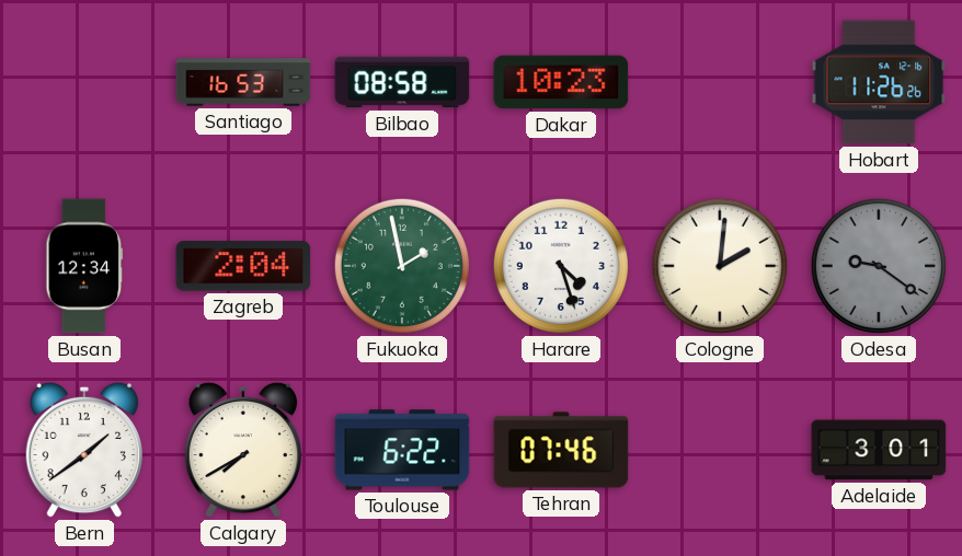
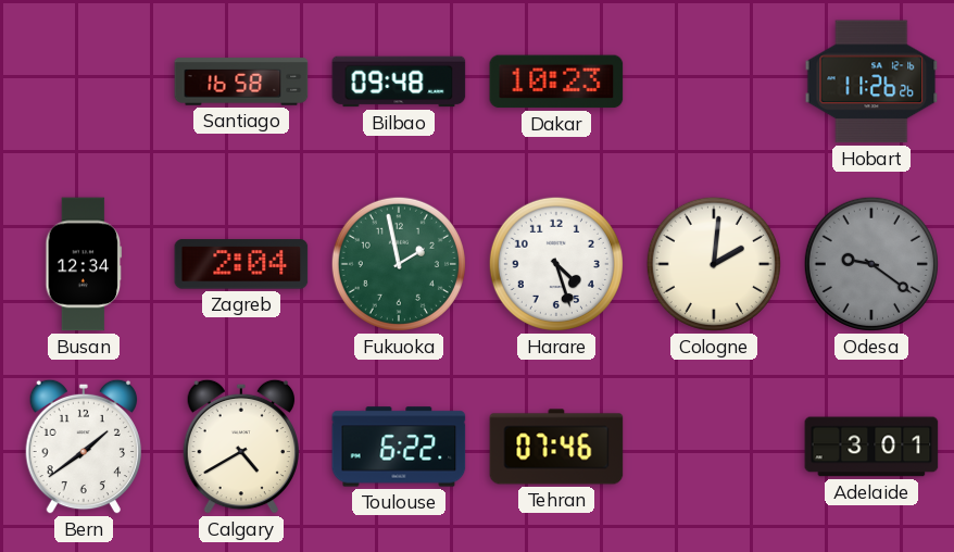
Santiago: 16:53 -> 16:58
Bilbao: 08:58 -> 09:48
Calgary: 7:40 -> 4:40
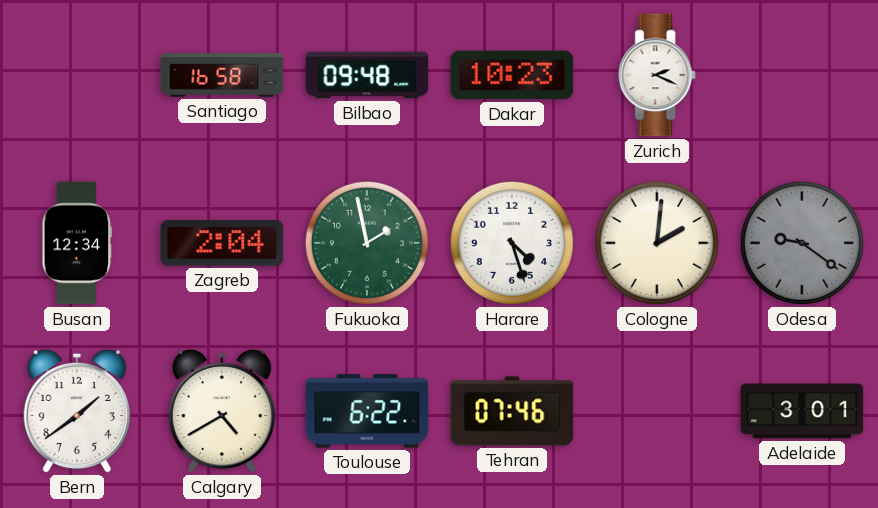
Zurich: none -> 2:19
Hobart: 11:26 -> none
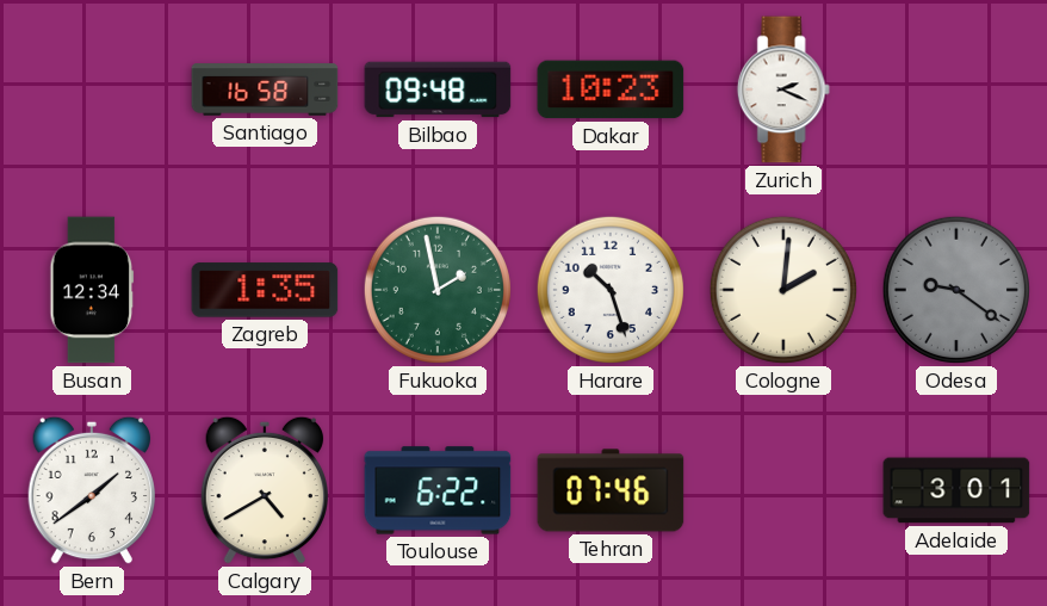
Zagreb: 2:04 -> 1:35
Harare: 4:27 -> 10:27
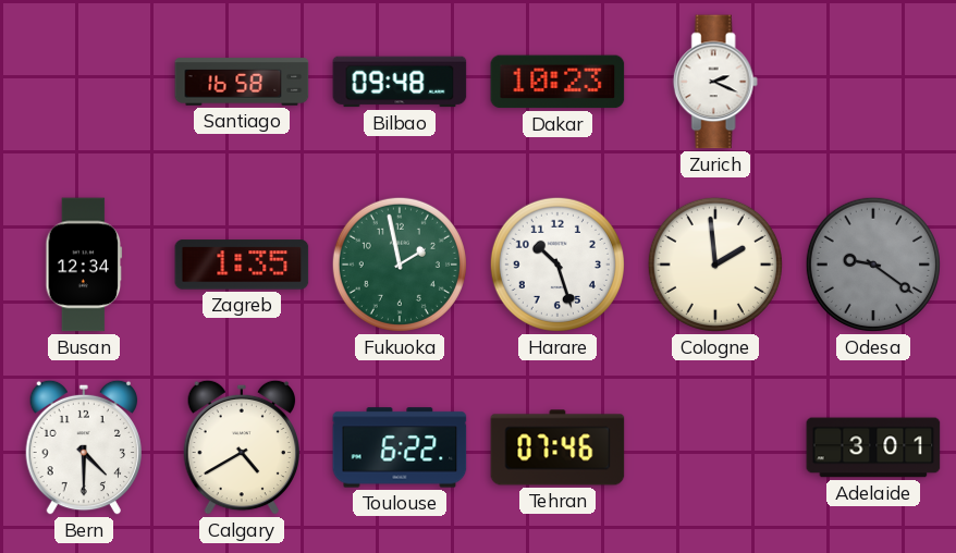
Cologne: 2:01 -> 1:59
Bern: 1:39 -> 4:30
